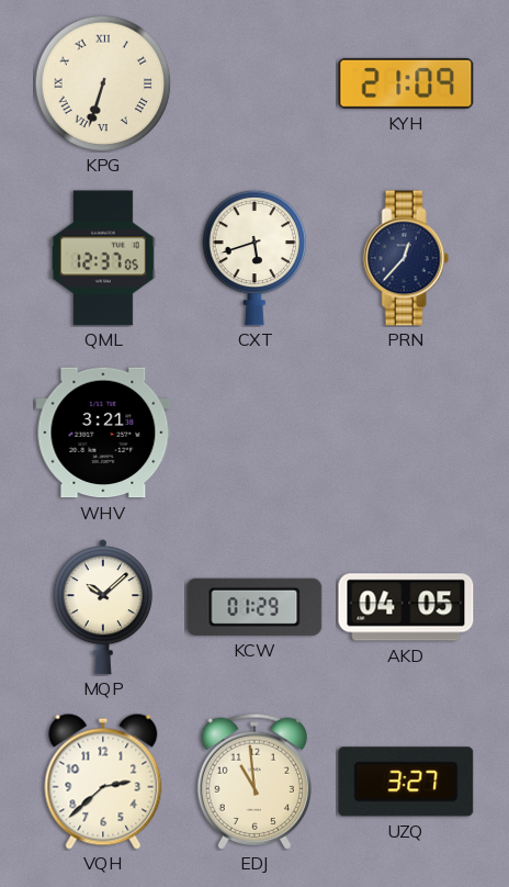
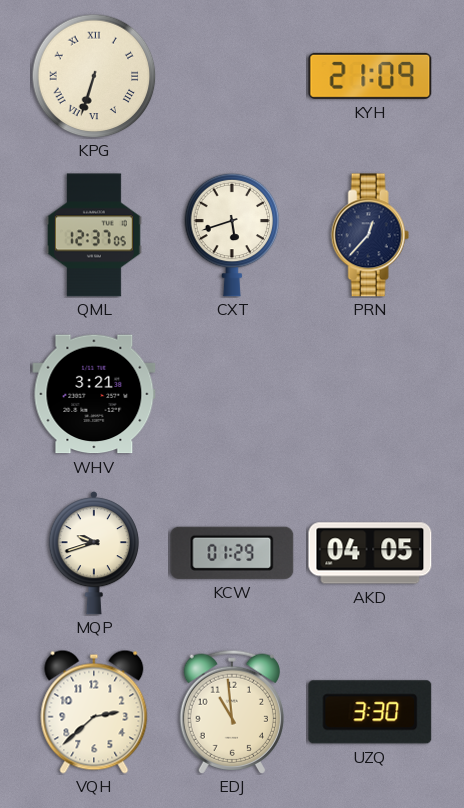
MQP: 10:08 -> 9:42
UZQ: 3:27 -> 3:30
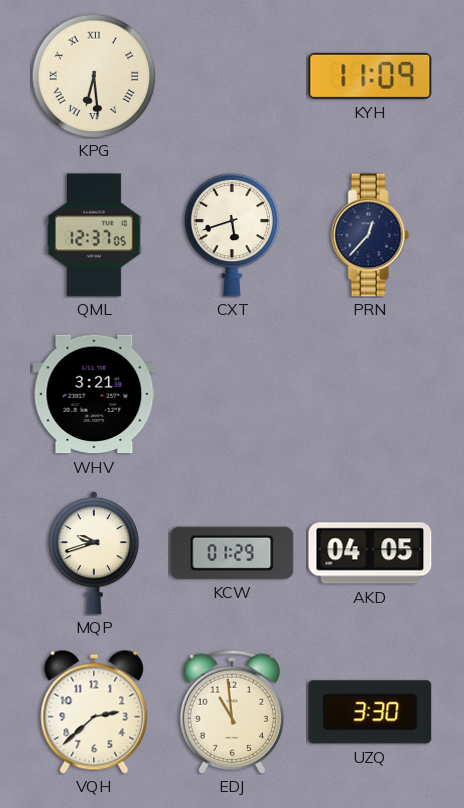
KPG: 6:33 -> 6:29
KYH: 21:09 -> 11:09
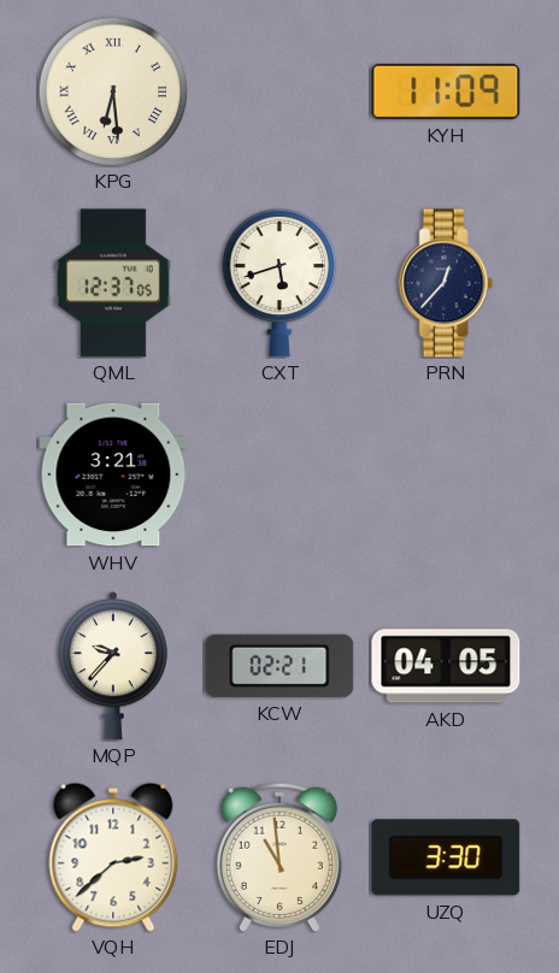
MQP: 9:42 -> 9:37
KCW: 01:29 -> 02:21
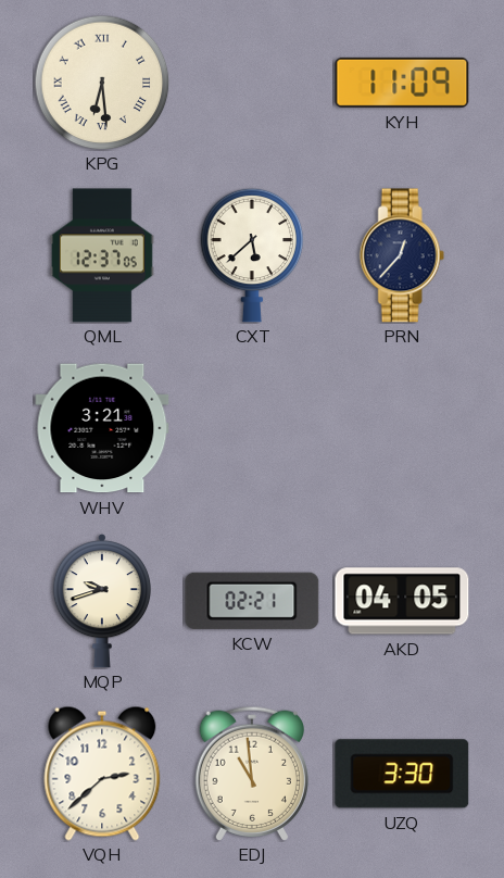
CXT: 5:42 -> 5:38
MQP: 9:37 -> 9:42
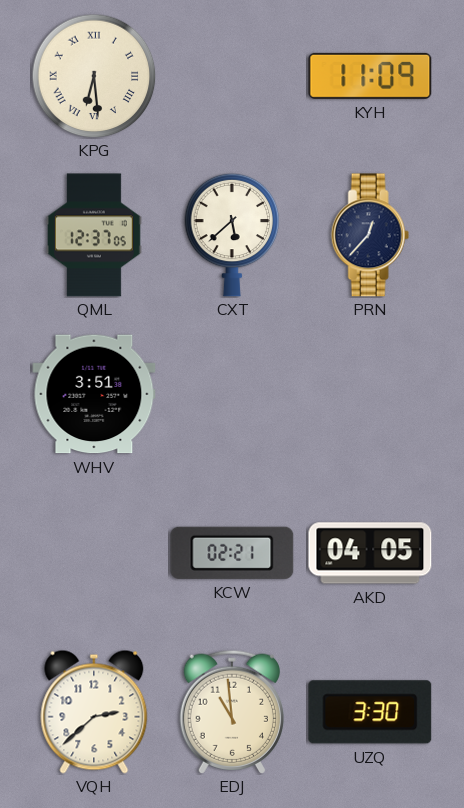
WHV: 3:21 -> 3:51
MQP: 9:42 -> none
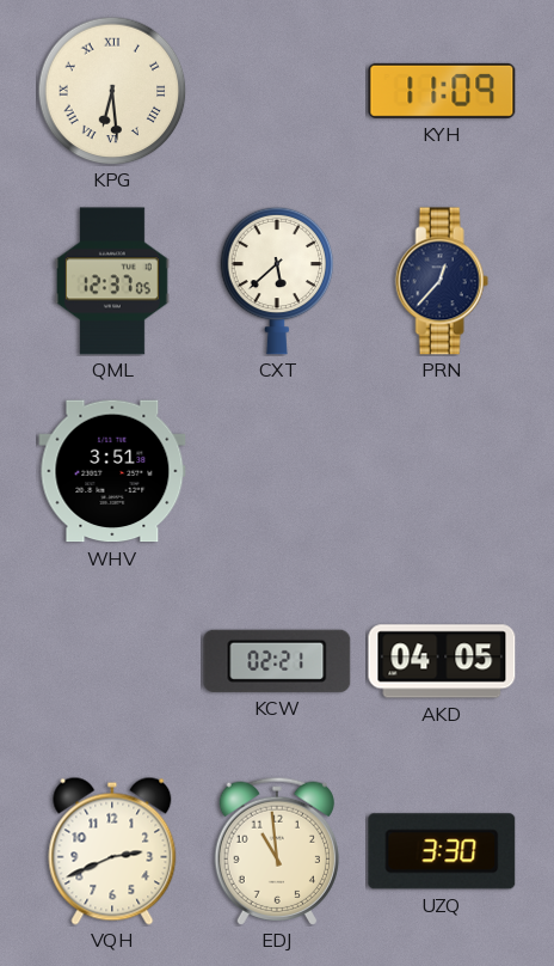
VQH: 2:38 -> 2:41
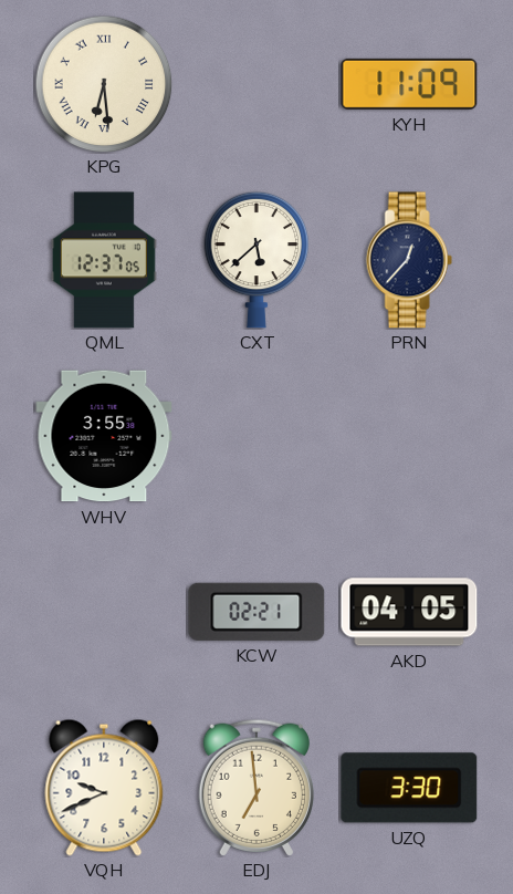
WHV: 3:51 -> 3:55
VQH: 2:41 -> 9:41
EDJ: 10:59 -> 6:59
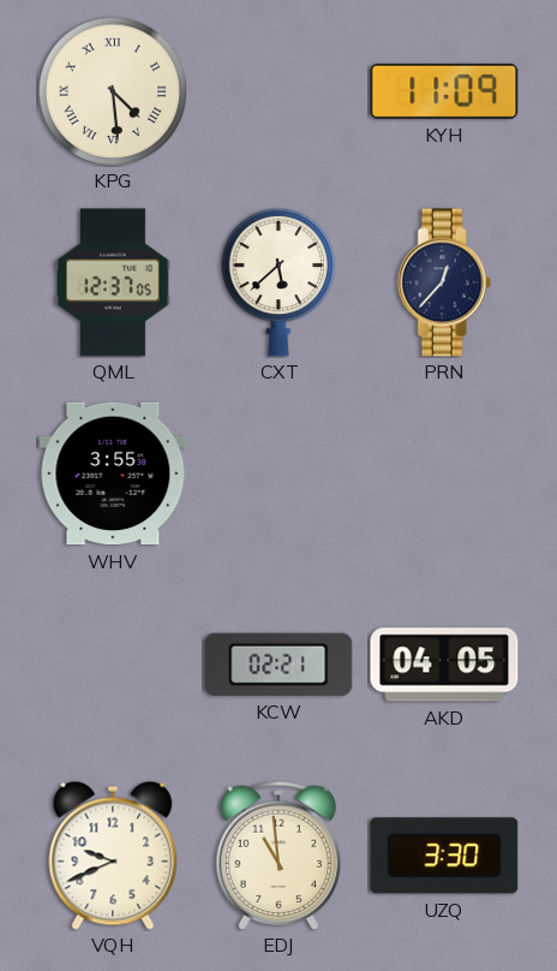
KPG: 6:29 -> 4:29
EDJ: 6:59 -> 10:59
